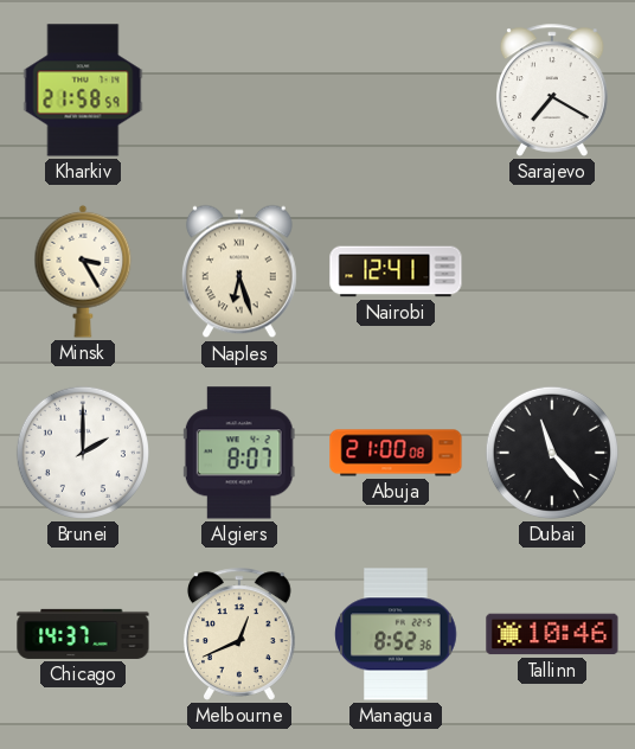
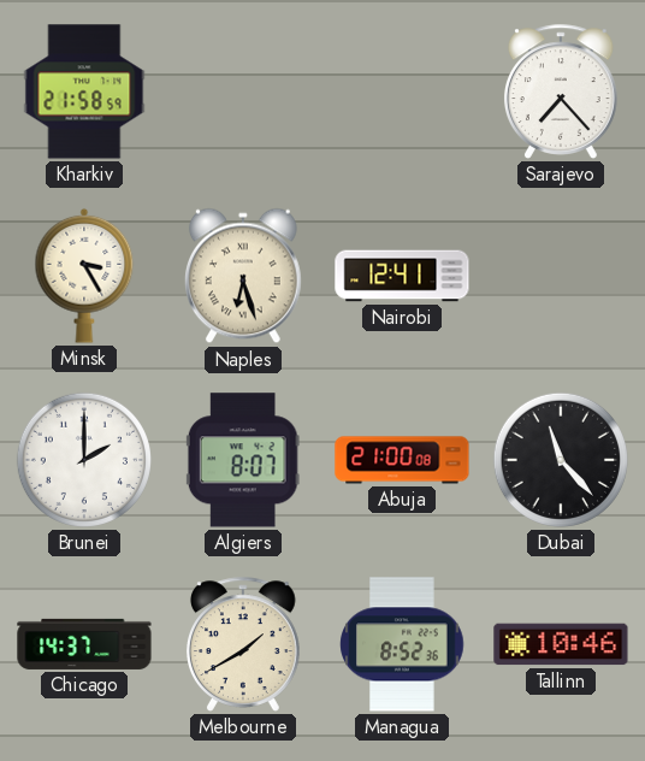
Sarajevo: 7:20 -> 7:23
Melbourne: 12:41 -> 1:40
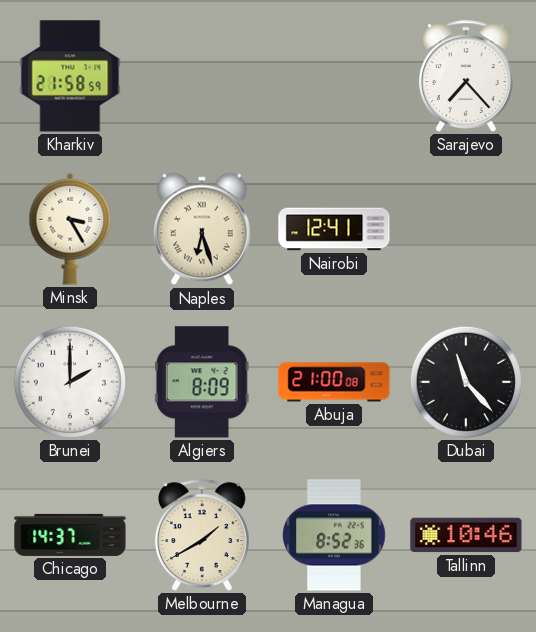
Algiers: 8:07 -> 8:09
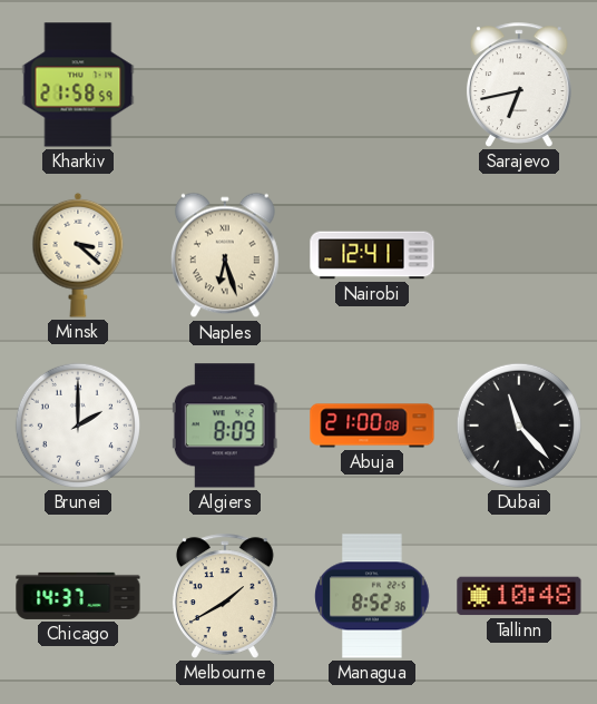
Sarajevo: 7:23 -> 6:43
Minsk: 3:25 -> 3:22
Tallinn: 10:46 -> 10:48
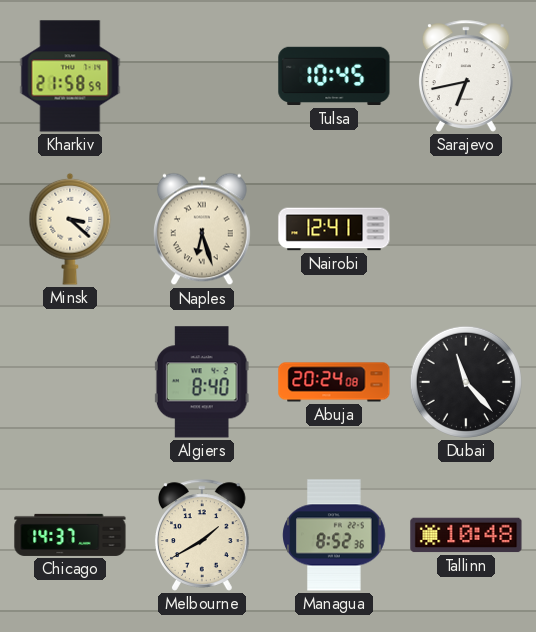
Tulsa: none -> 10:45
Brunei: 2:00 -> none
Algiers: 8:09 -> 8:40
Abuja: 21:00 -> 20:24
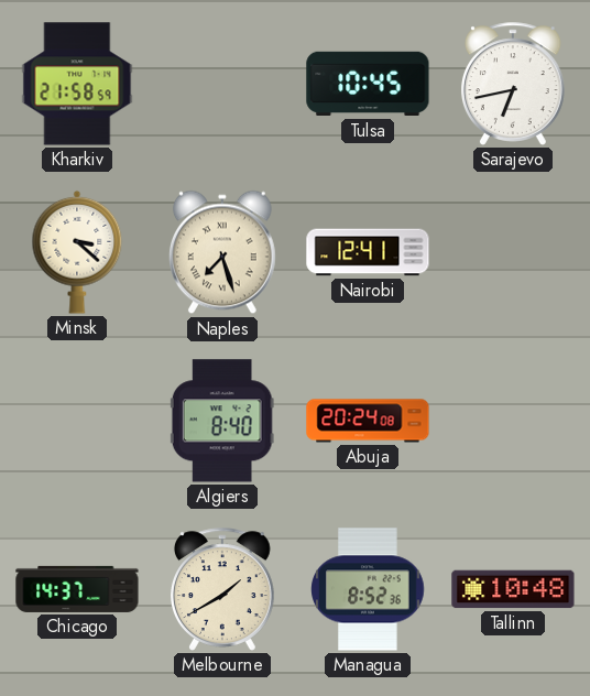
Naples: 6:27 -> 7:27
Dubai: 11:23 -> none
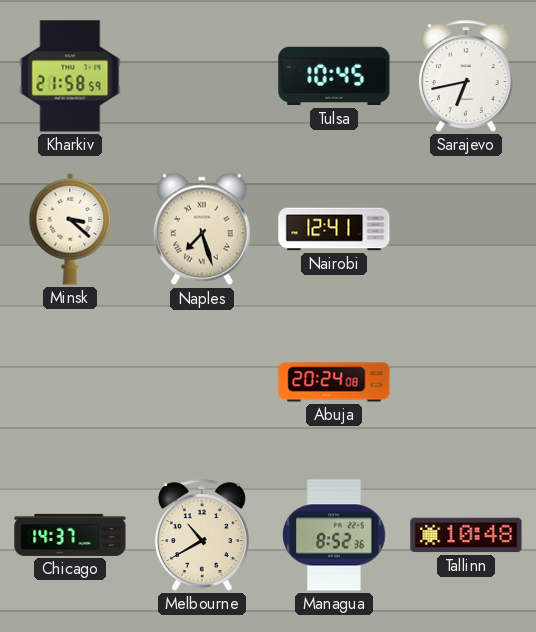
Algiers: 8:40 -> none
Melbourne: 1:40 -> 10:40
